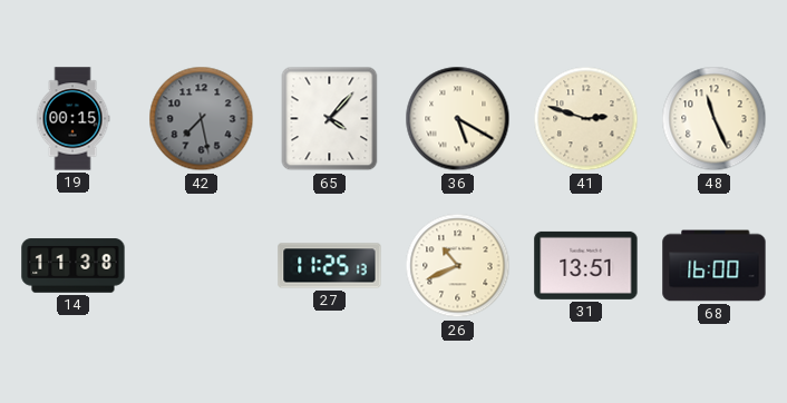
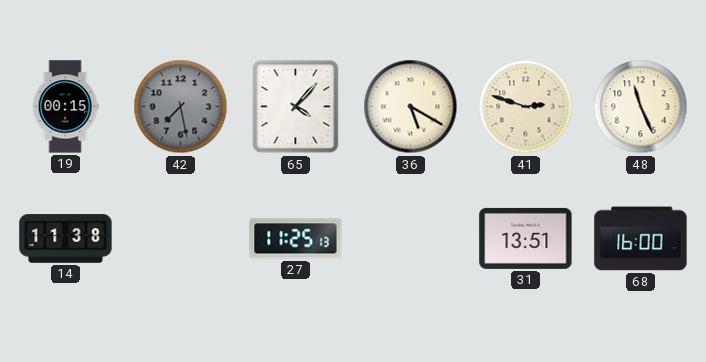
26: 10:41 -> none
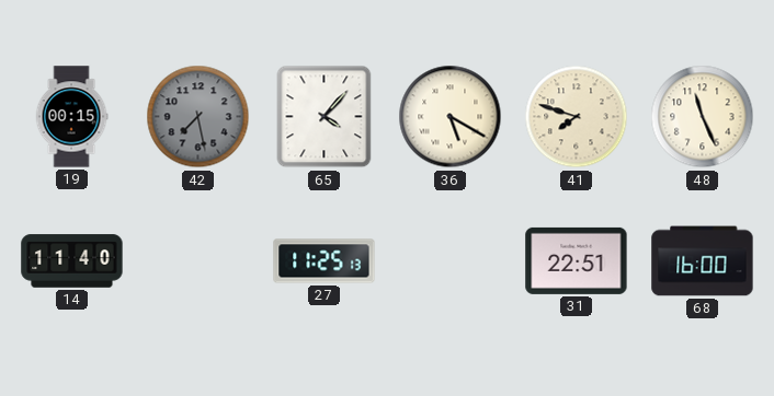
41: 2:48 -> 7:48
14: 11:38 -> 11:40
31: 13:51 -> 22:51
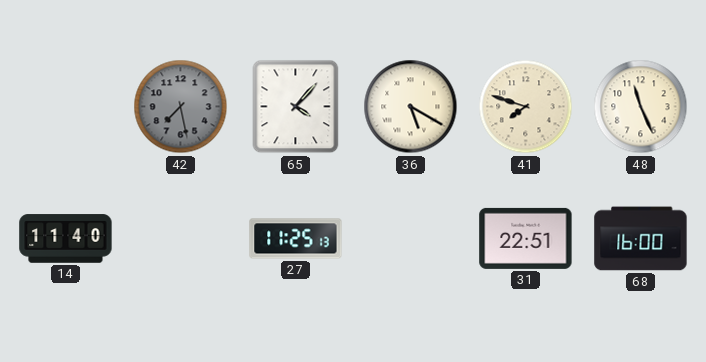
19: 00:15 -> none
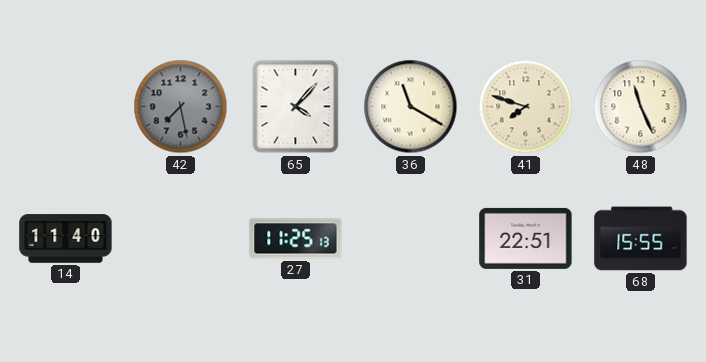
36: 5:20 -> 11:20
68: 16:00 -> 15:55
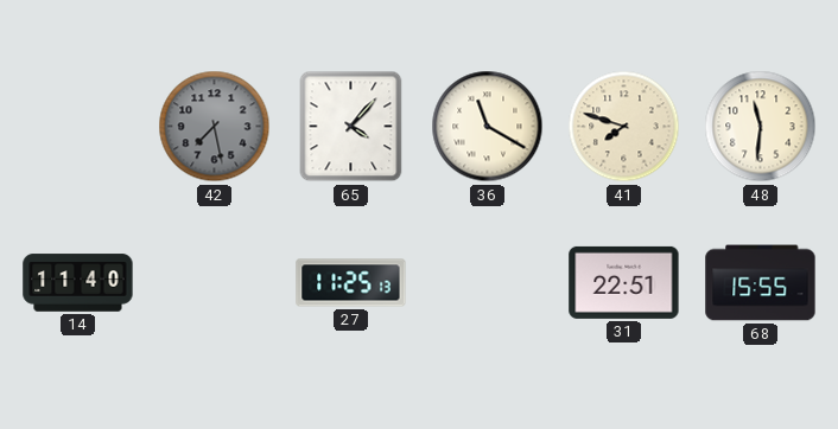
48: 11:26 -> 11:31
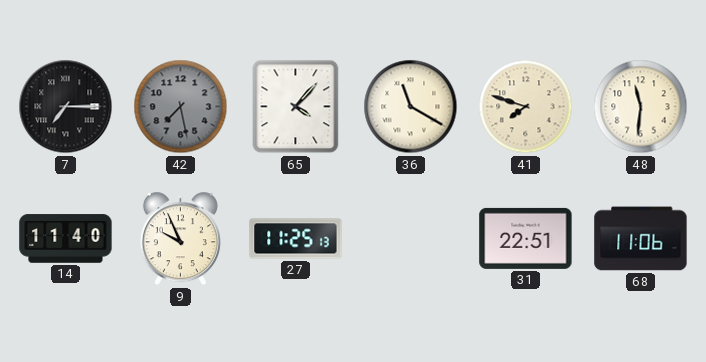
7: none -> 7:15
9: none -> 9:56
68: 15:55 -> 11:06
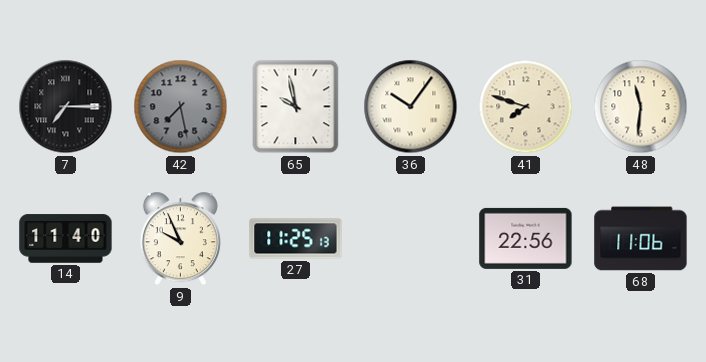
65: 4:07 -> 9:58
36: 11:20 -> 10:06
31: 22:51 -> 22:56
